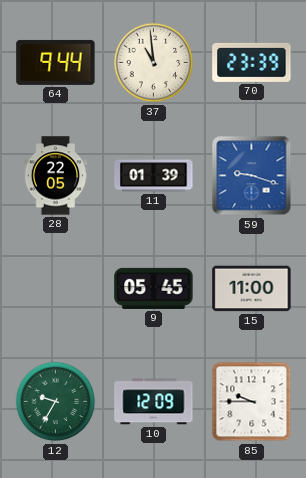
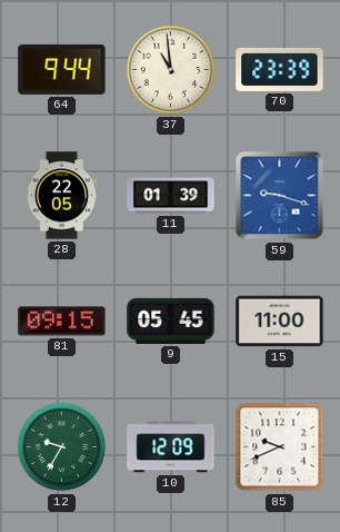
81: none -> 09:15
85: 9:45 -> 9:41
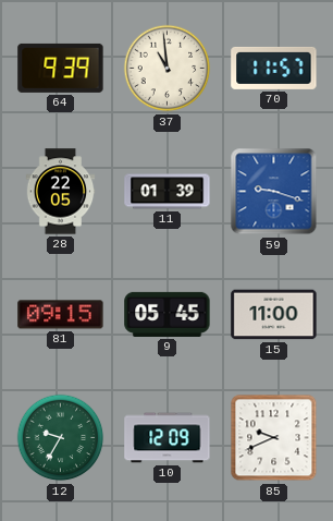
64: 9:44 -> 9:39
70: 23:39 -> 11:57
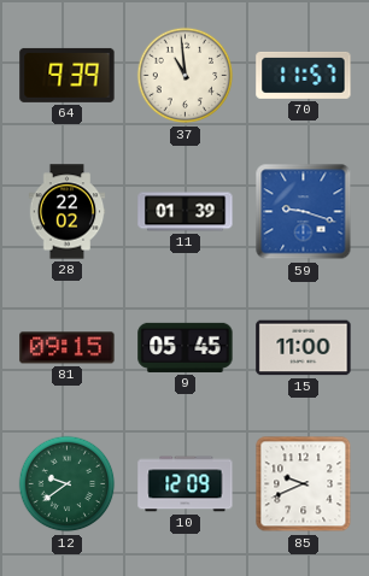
28: 22:05 -> 22:02
12: 9:35 -> 9:39
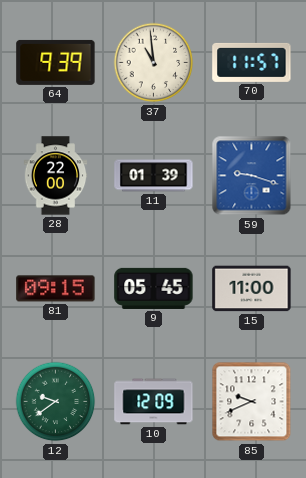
28: 22:02 -> 22:00
